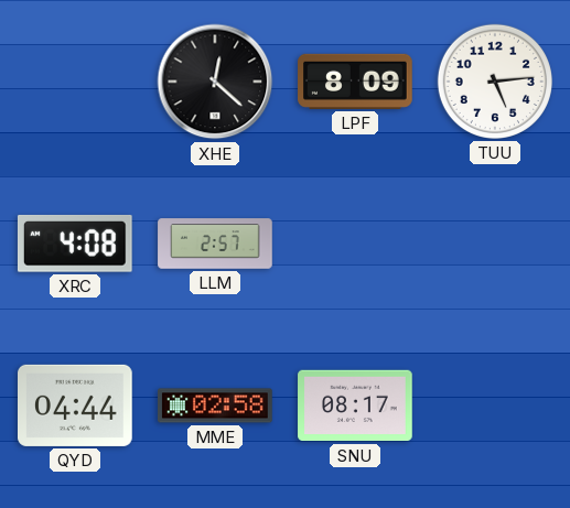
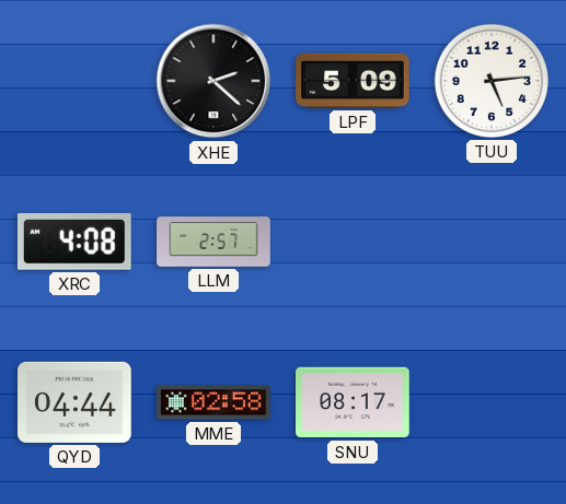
XHE: 12:22 -> 2:22
LPF: 8:09 -> 5:09
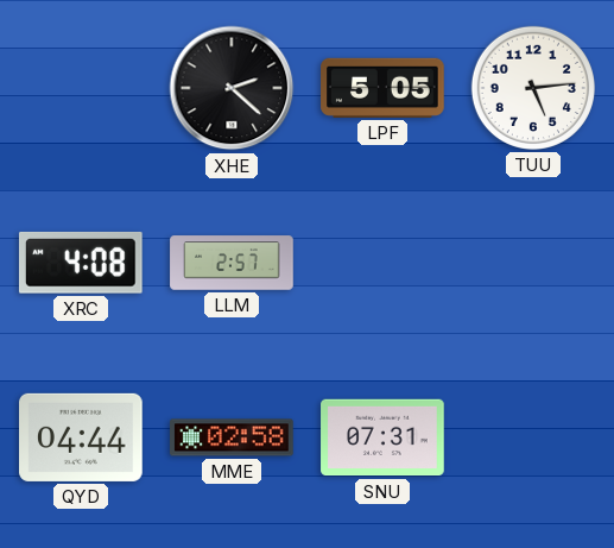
LPF: 5:09 -> 5:05
SNU: 08:17 -> 07:31
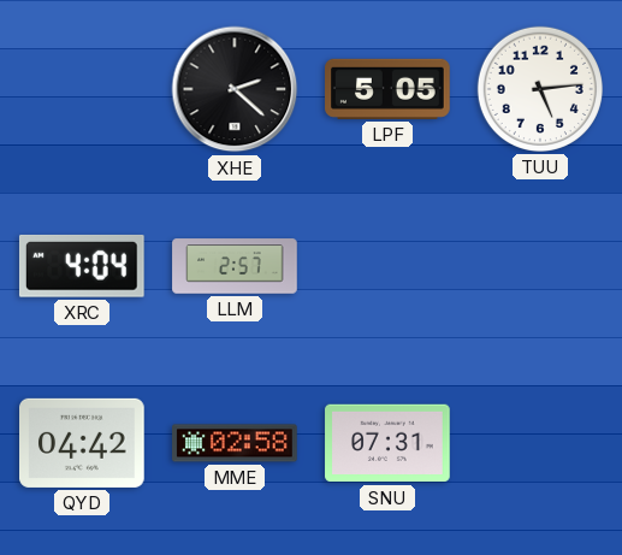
XRC: 4:08 -> 4:04
QYD: 04:44 -> 04:42
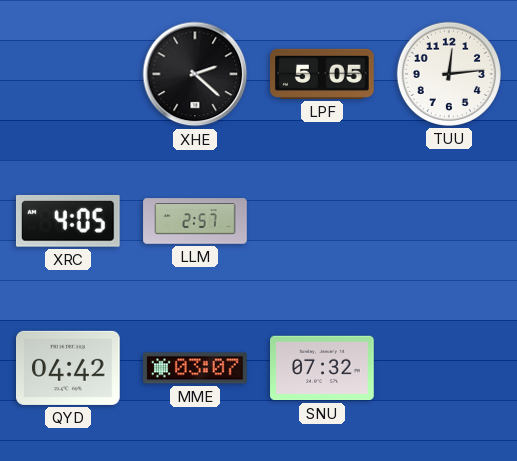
TUU: 5:14 -> 12:14
XRC: 4:04 -> 4:05
MME: 02:58 -> 03:07
SNU: 07:31 -> 07:32
